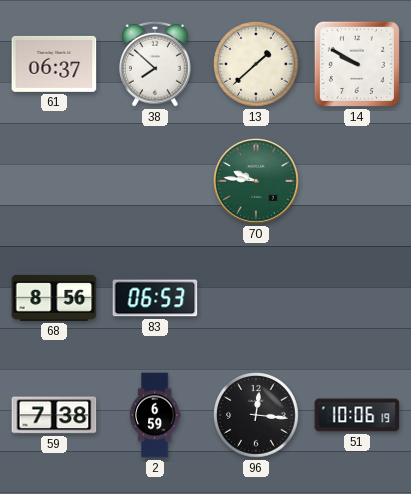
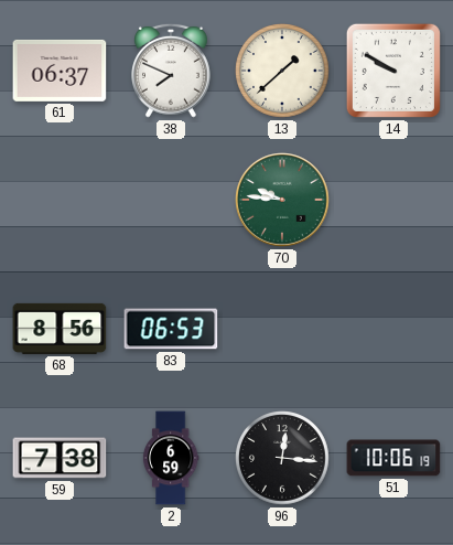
38: 7:52 -> 7:49
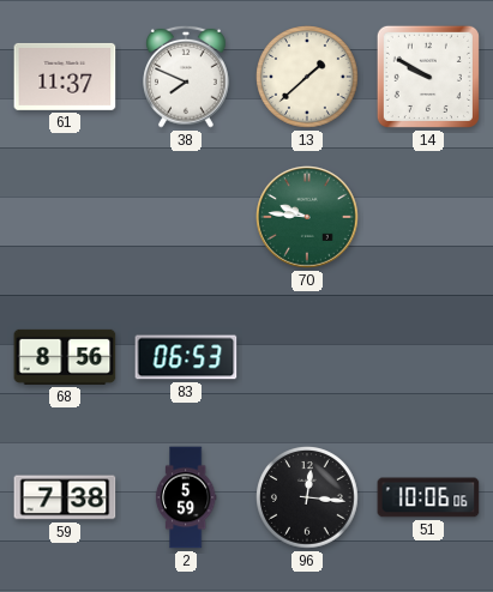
61: 06:37 -> 11:37
2: 6:59 -> 5:59
51: 10:06:19 -> 10:06:06
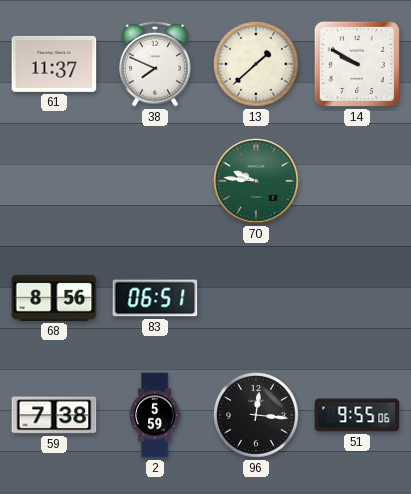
83: 06:53 -> 06:51
51: 10:06 -> 9:55
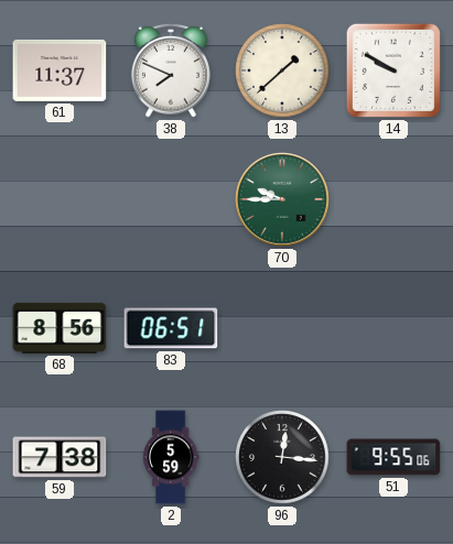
70: 9:46 -> 9:45
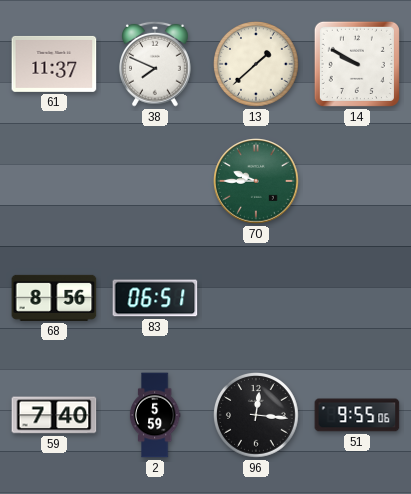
59: 7:38 -> 7:40
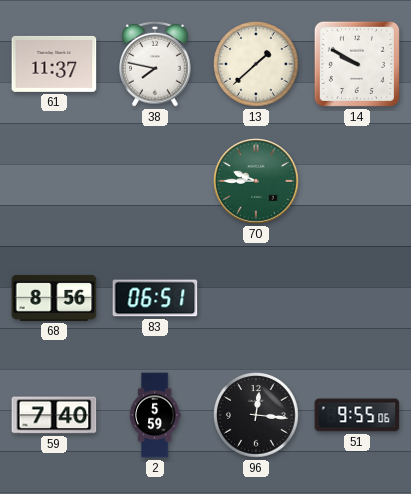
38: 7:49 -> 7:47
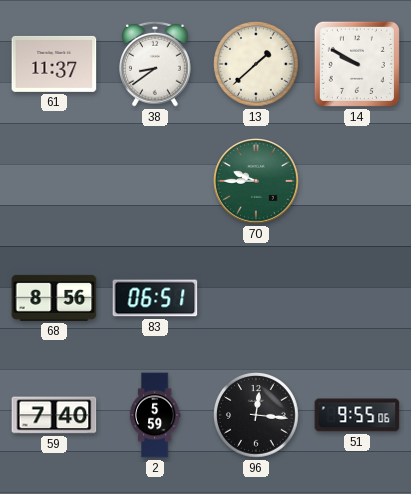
38: 7:47 -> 8:39
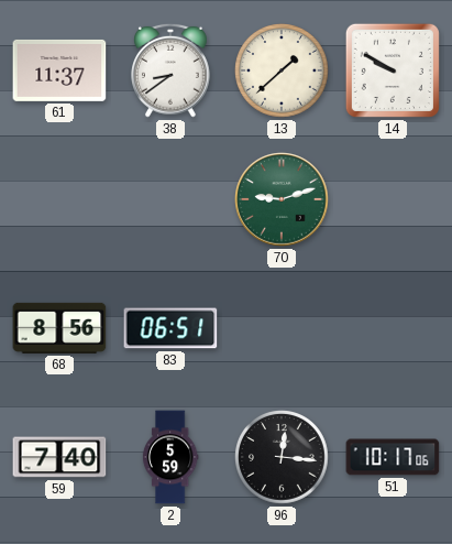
70: 9:45 -> 9:12
51: 9:55 -> 10:17
